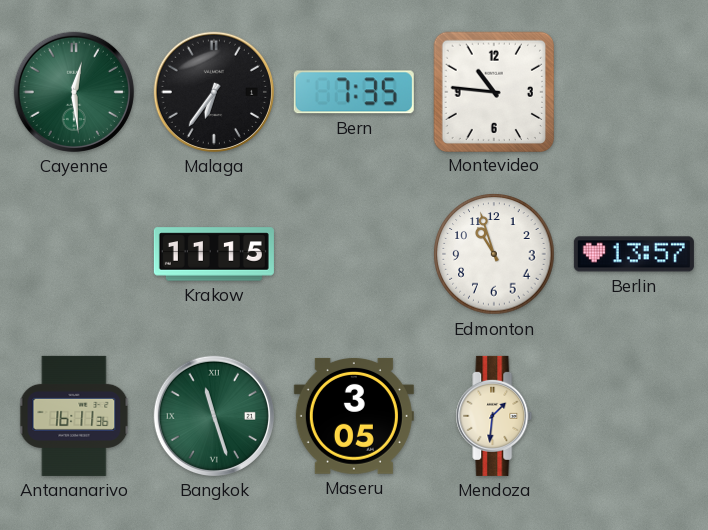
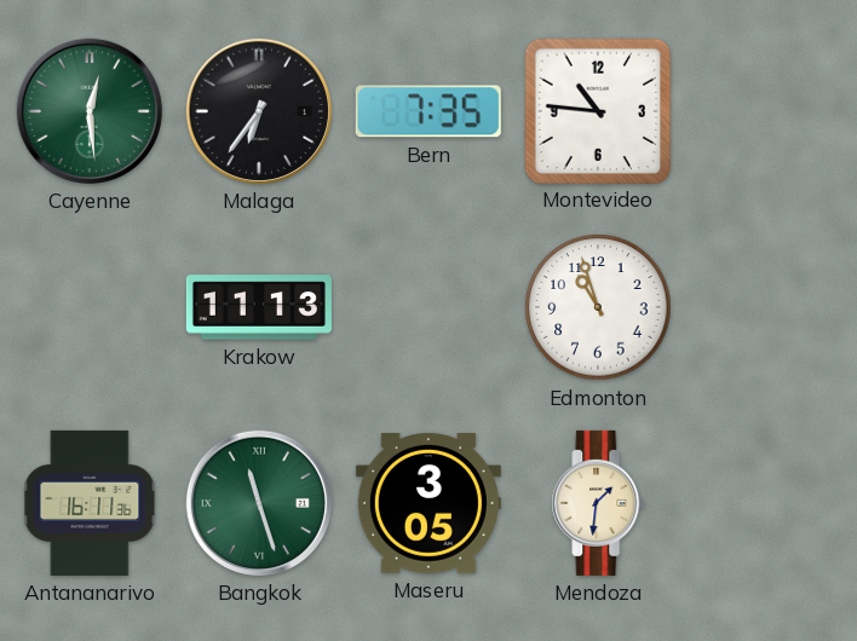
Krakow: 11:15 -> 11:13
Berlin: 13:57 -> none
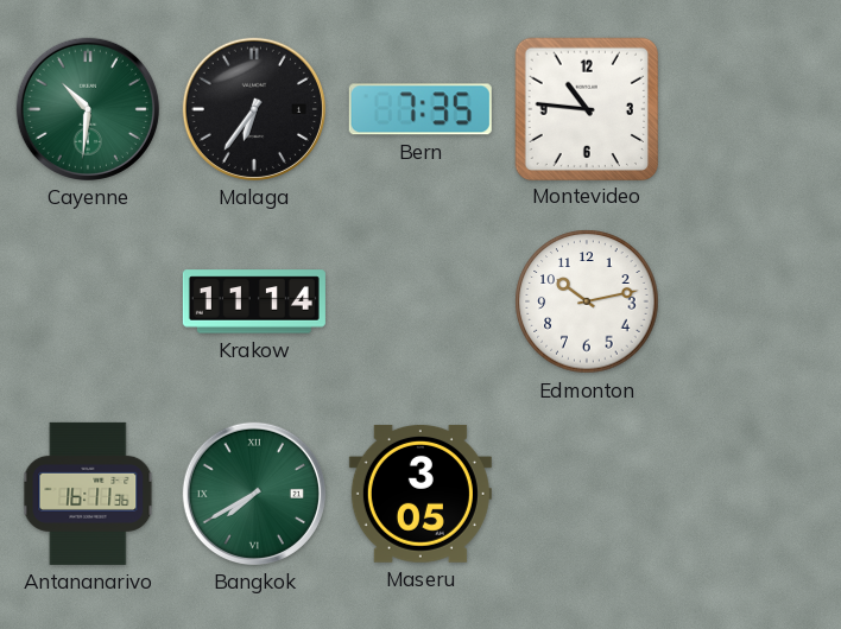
Cayenne: 12:29 -> 10:31
Krakow: 11:13 -> 11:14
Edmonton: 10:57 -> 10:13
Bangkok: 11:27 -> 7:40
Mendoza: 1:31 -> none
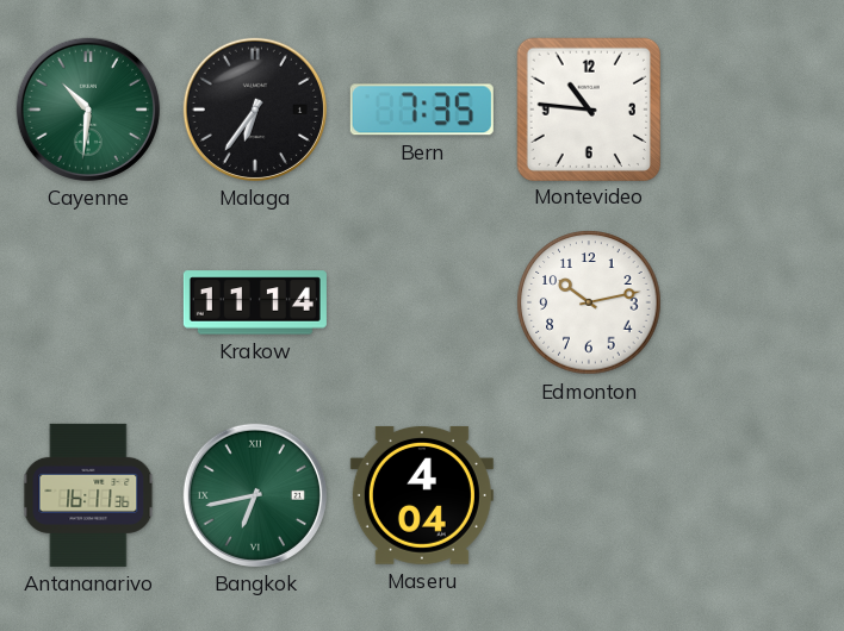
Bangkok: 7:40 -> 6:43
Maseru: 3:05 -> 4:04
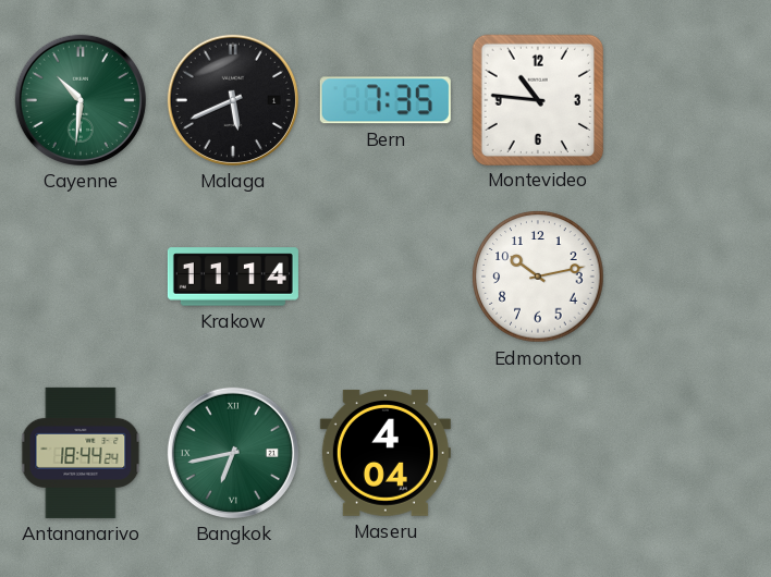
Malaga: 6:36 -> 5:41
Antananarivo: 16:11 -> 18:44
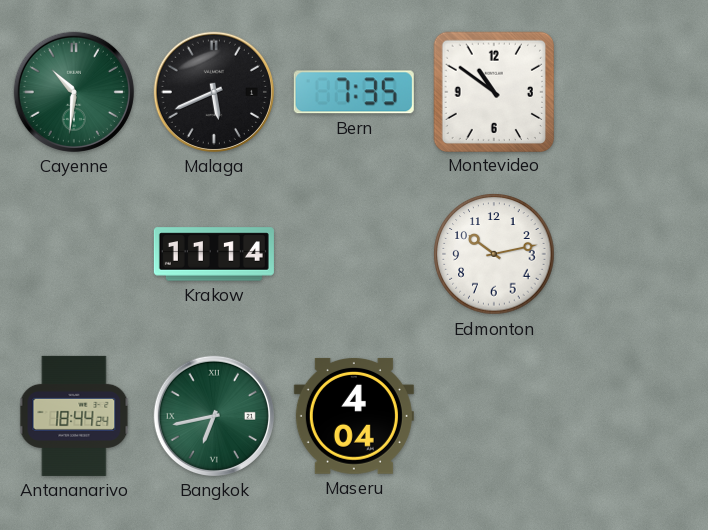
Montevideo: 10:46 -> 10:51
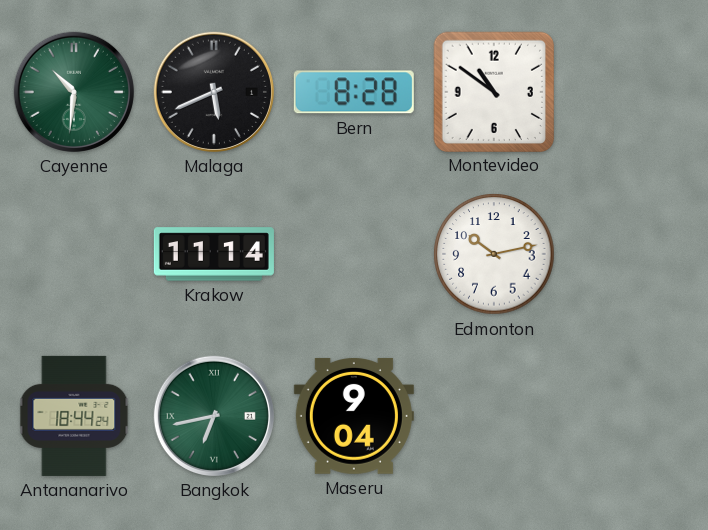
Bern: 7:35 -> 8:28
Maseru: 4:04 -> 9:04
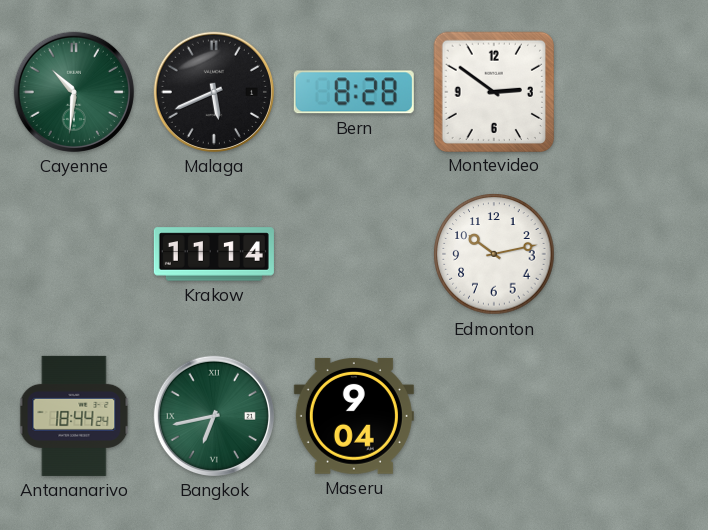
Montevideo: 10:51 -> 2:51
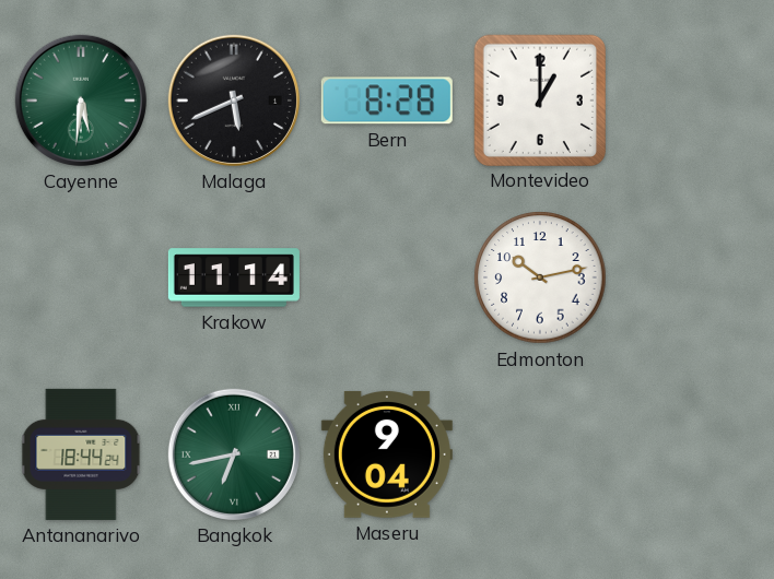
Cayenne: 10:31 -> 5:31
Montevideo: 2:51 -> 1:00
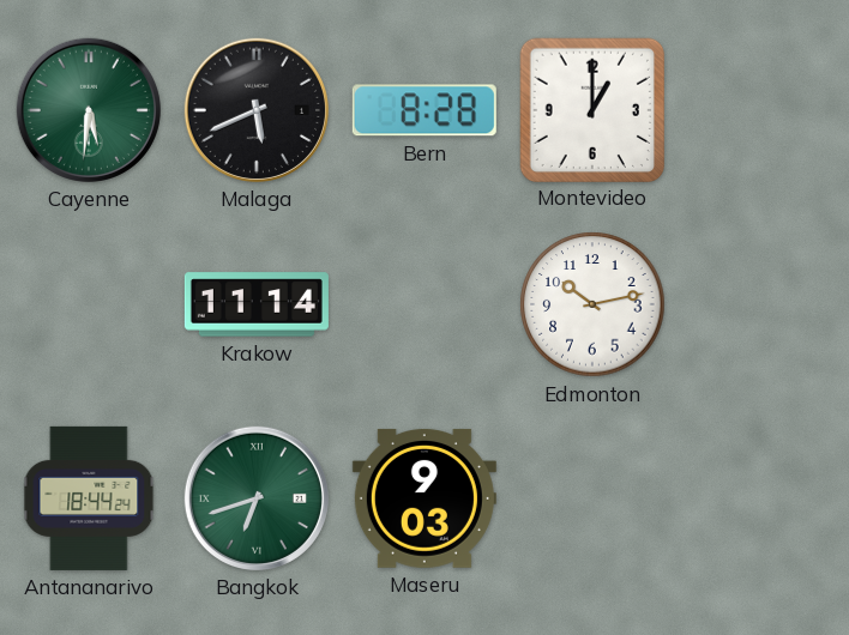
Bangkok: 6:43 -> 6:42
Maseru: 9:04 -> 9:03
